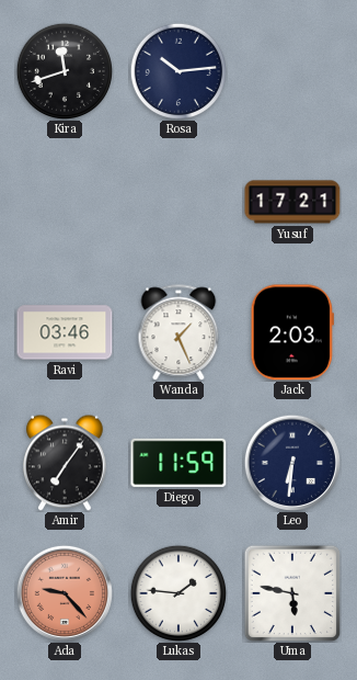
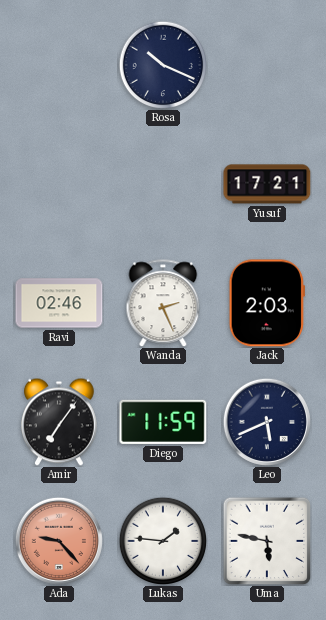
Kira: 11:42 -> none
Rosa: 10:14 -> 10:19
Ravi: 03:46 -> 02:46
Wanda: 1:26 -> 2:26
Leo: 6:31 -> 5:41
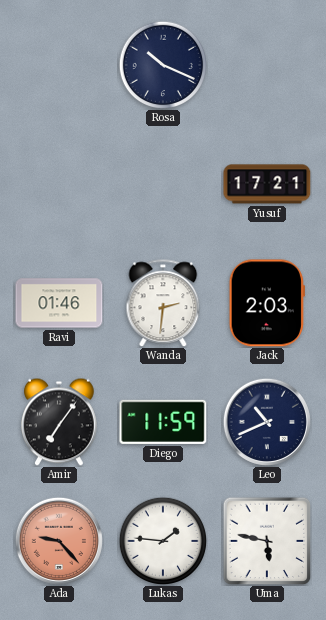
Ravi: 02:46 -> 01:46
Wanda: 2:26 -> 2:31
Leo: 5:41 -> 10:41
